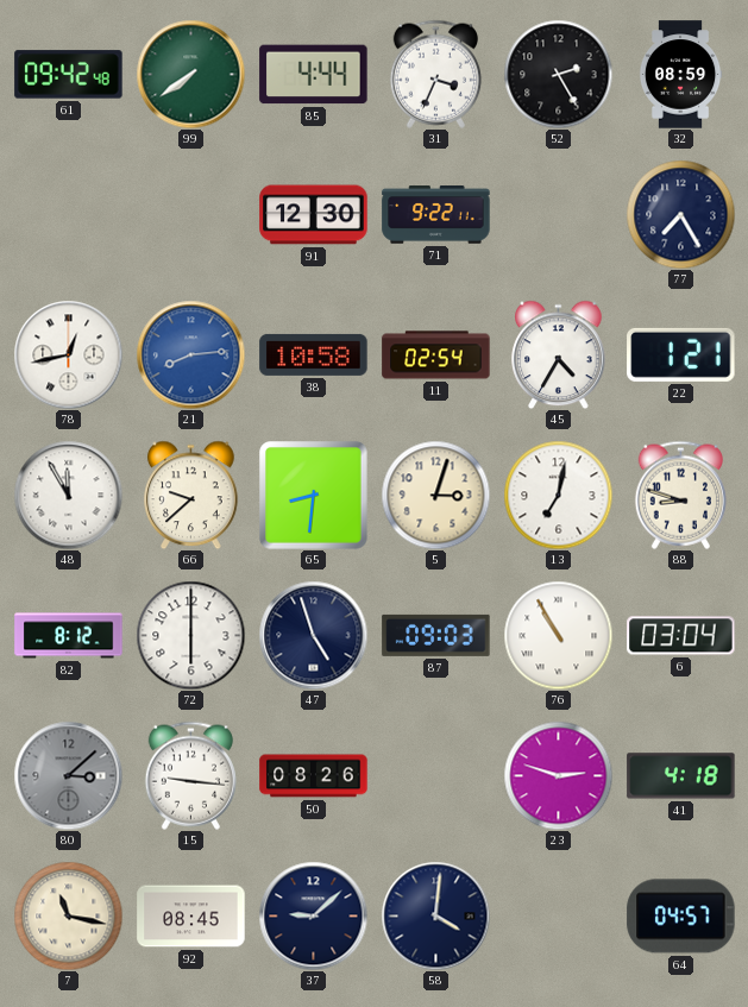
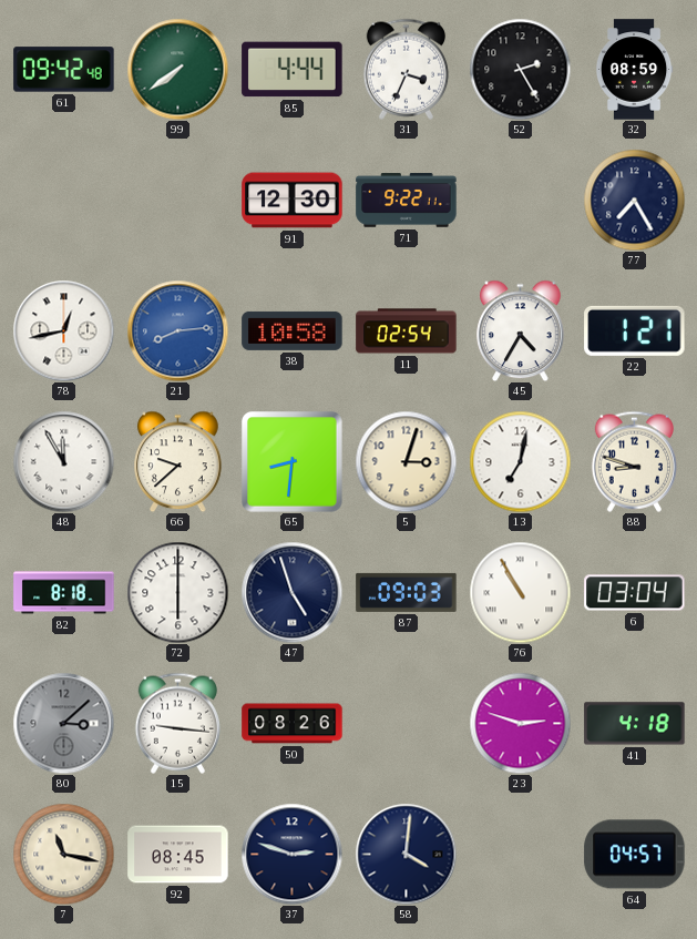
82: 8:12 -> 8:18
37: 9:08 -> 2:48
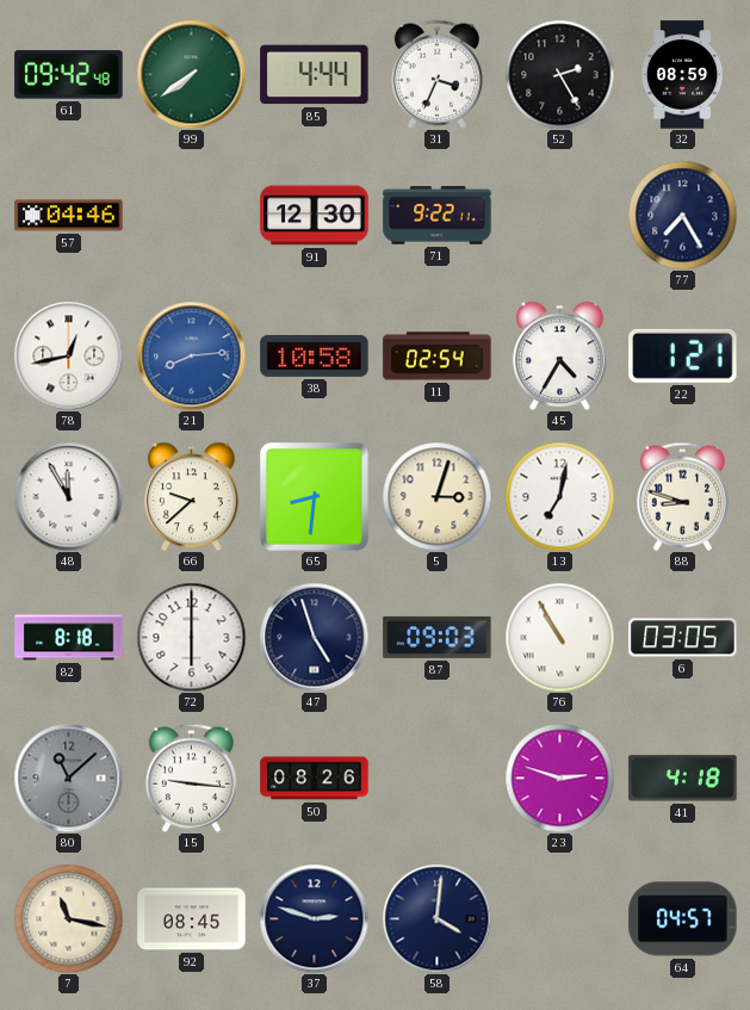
57: none -> 04:46
6: 03:04 -> 03:05
80: 3:08 -> 11:08
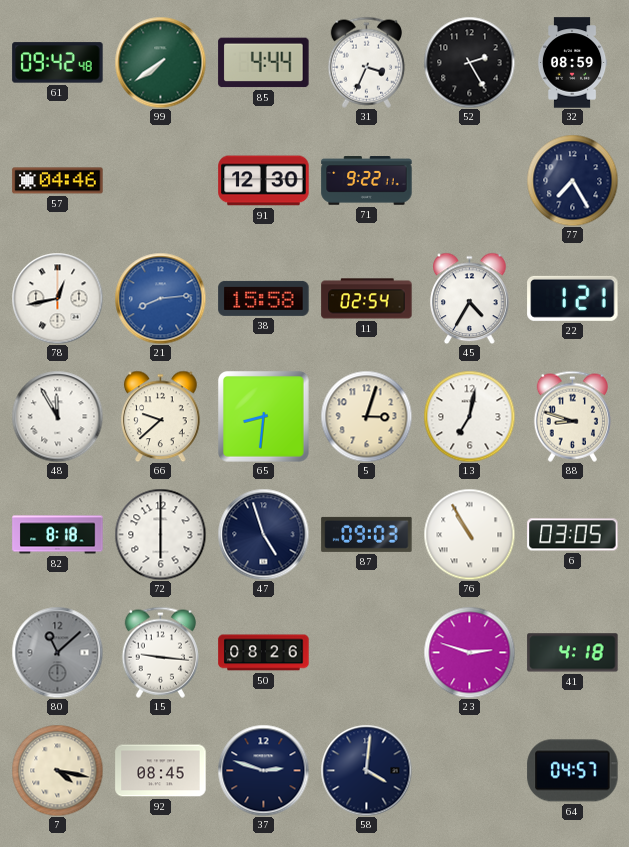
38: 10:58 -> 15:58
7: 11:17 -> 4:17
